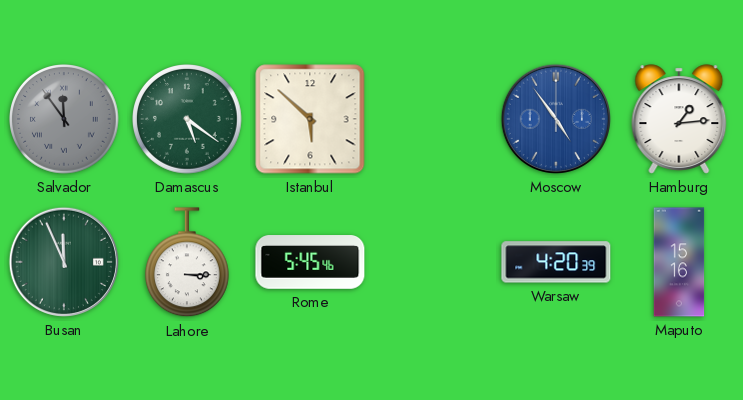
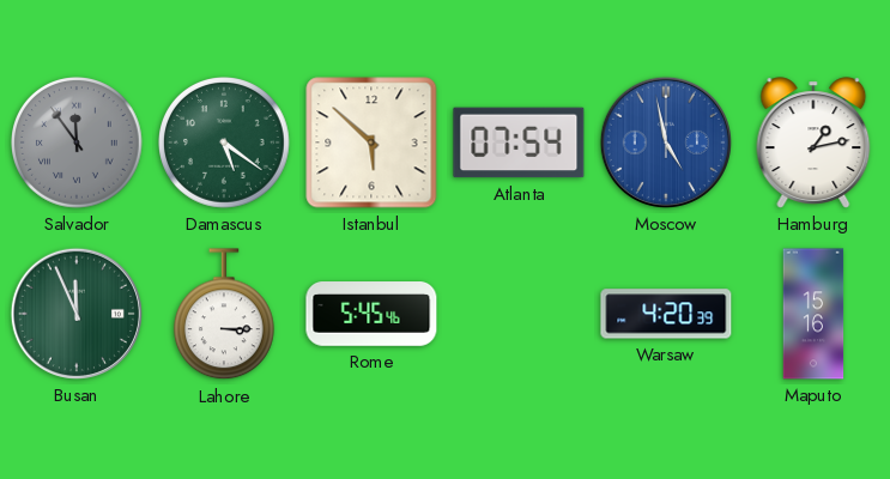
Atlanta: none -> 07:54
Moscow: 4:54 -> 4:58
Hamburg: 1:14 -> 1:13
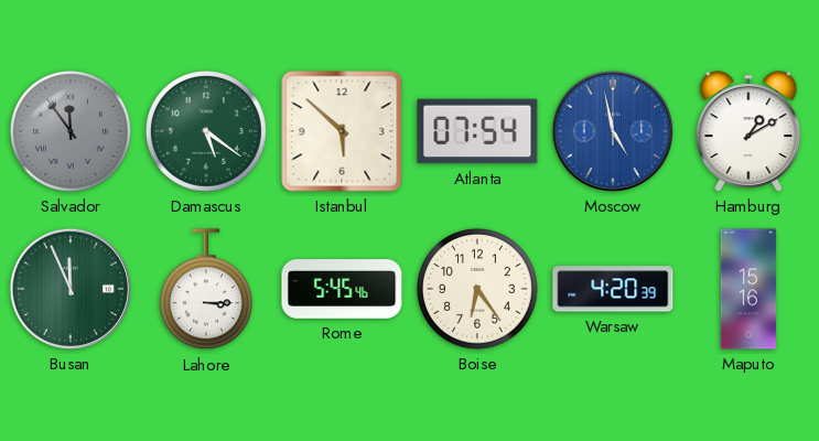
Hamburg: 1:13 -> 1:10
Boise: none -> 6:24
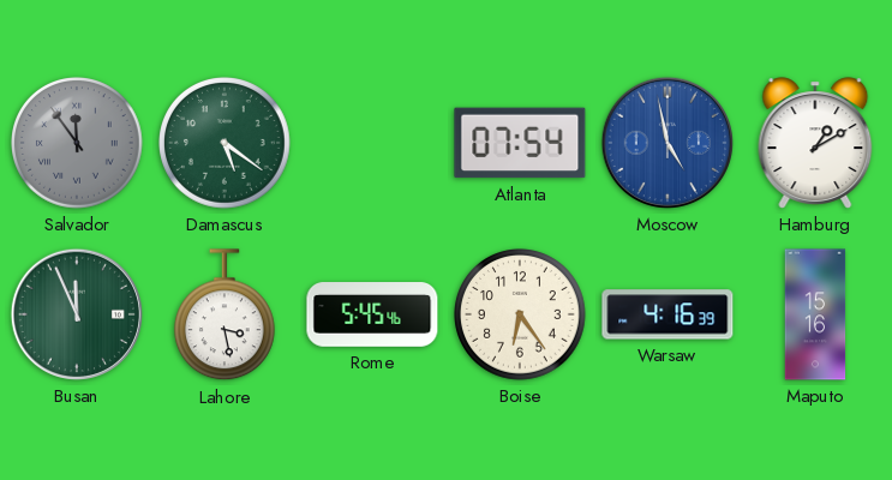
Istanbul: 5:52 -> none
Lahore: 3:15 -> 3:28
Warsaw: 4:20 -> 4:16
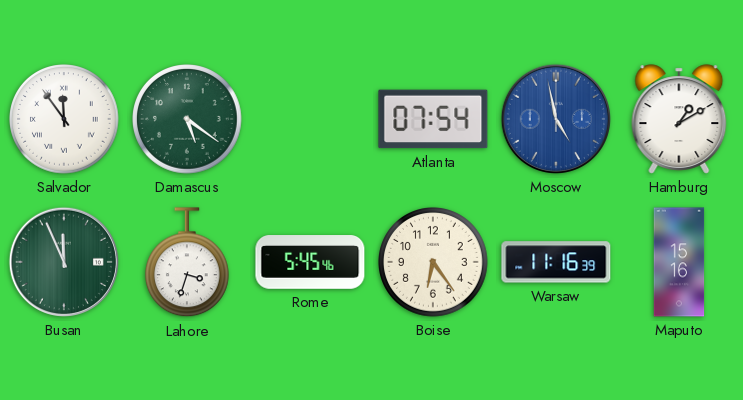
Salvador dial: grey -> white
Lahore: 3:28 -> 3:33
Warsaw: 4:16 -> 11:16
